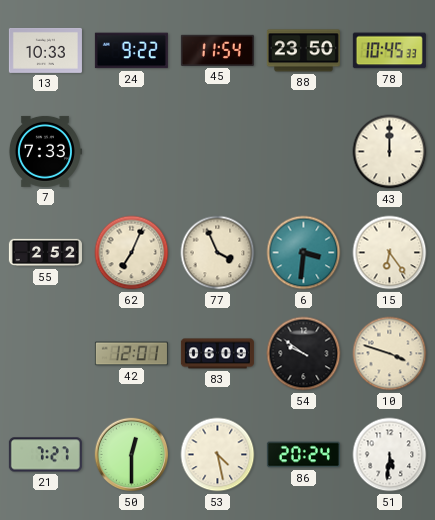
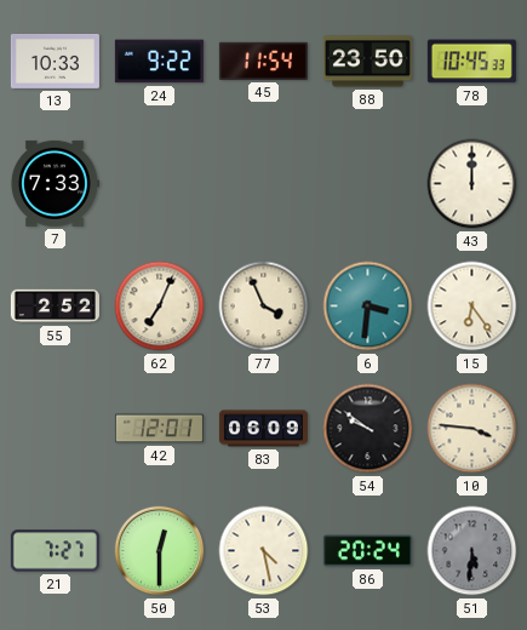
10: 3:48 -> 3:46
51 dial: white -> grey
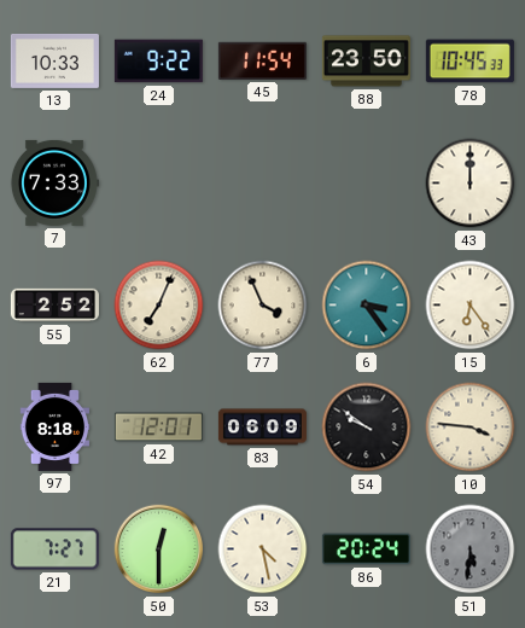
6: 3:31 -> 3:24
97: none -> 8:18
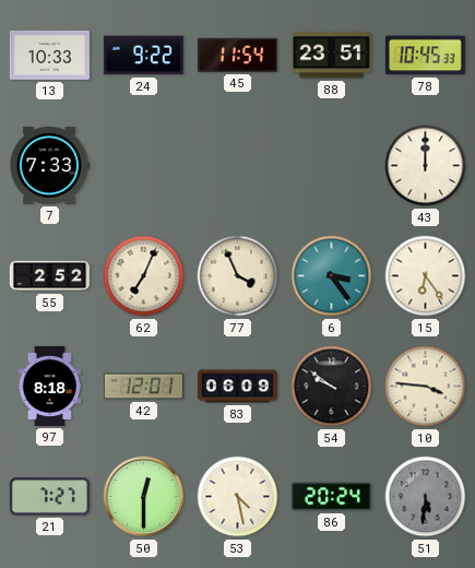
88: 23:50 -> 23:51
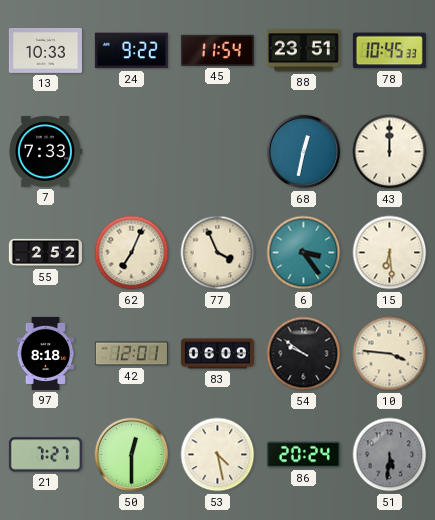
68: none -> 12:32
15: 6:24 -> 6:29
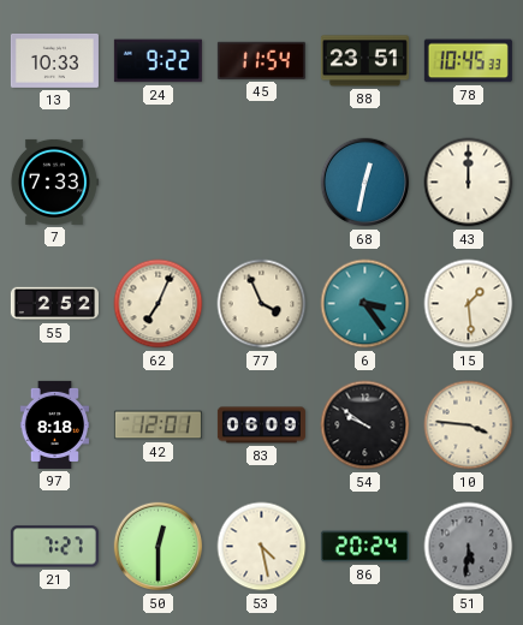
15: 6:29 -> 1:29
